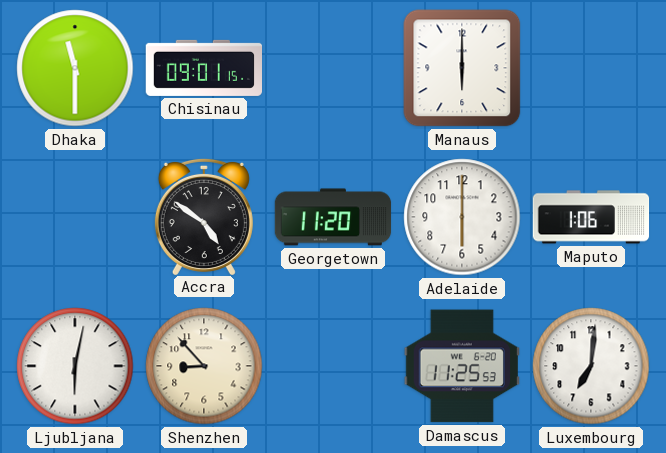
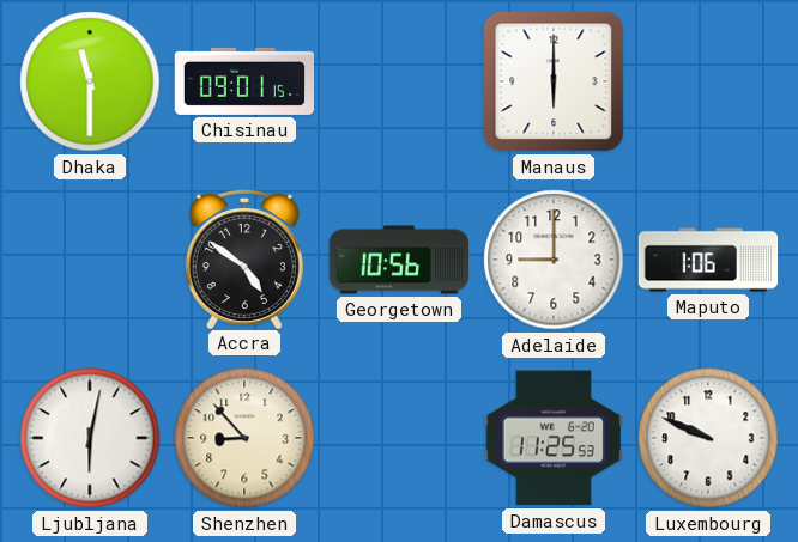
Georgetown: 11:20 -> 10:56
Adelaide: 6:00 -> 9:00
Luxembourg: 7:01 -> 9:49
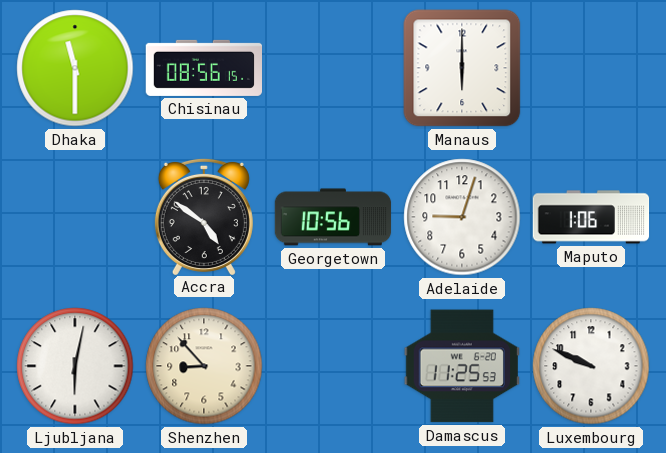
Chisinau: 09:01 -> 08:56
Adelaide: 9:00 -> 9:03
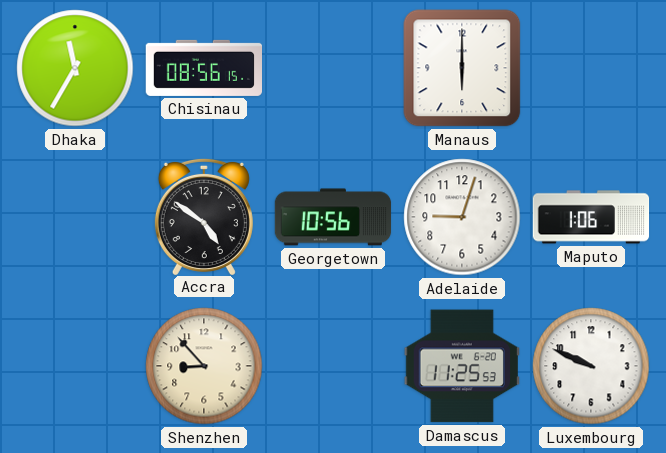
Dhaka: 11:30 -> 11:35
Ljubljana: 6:02 -> none
